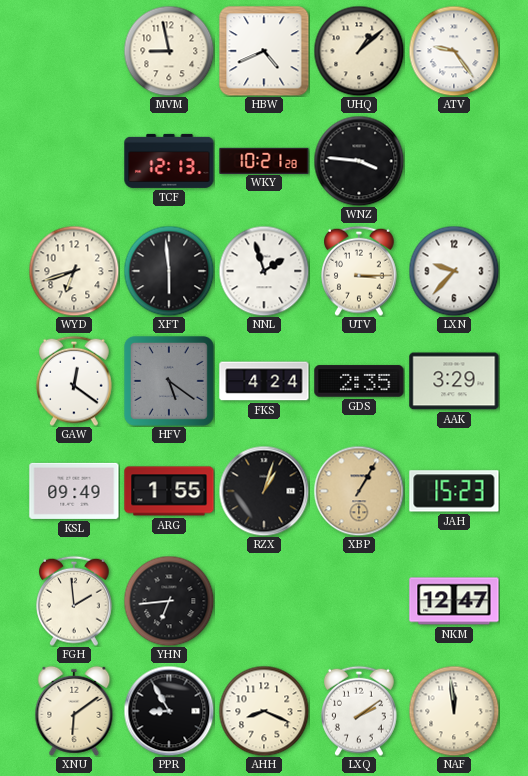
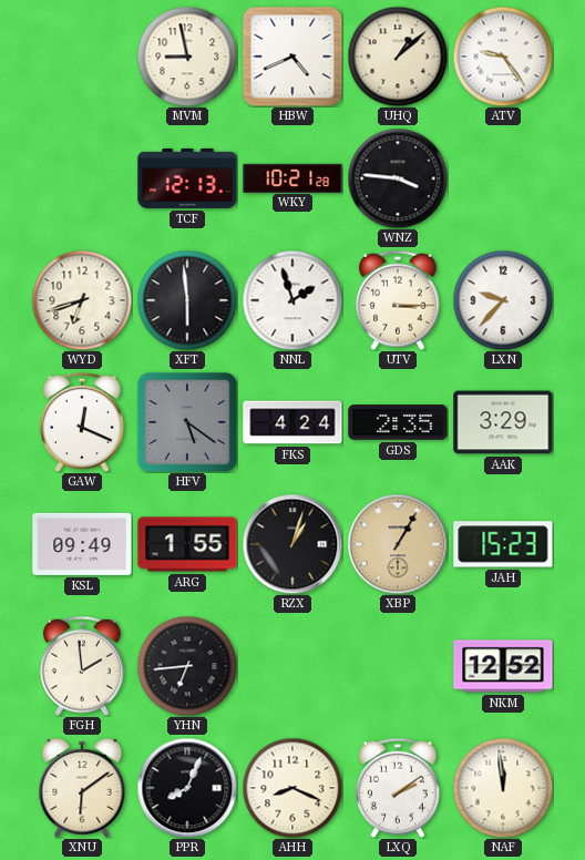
GAW: 12:21 -> 12:19
NKM: 12:47 -> 12:52
PPR: 8:55 -> 8:04
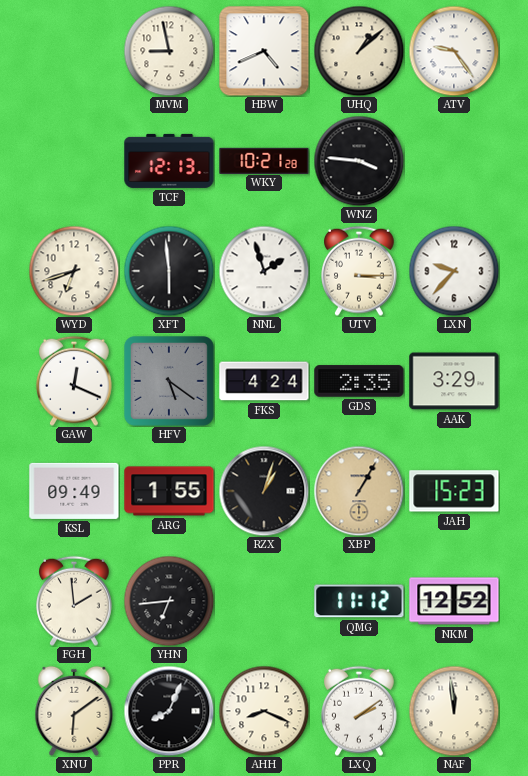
QMG: none -> 11:12
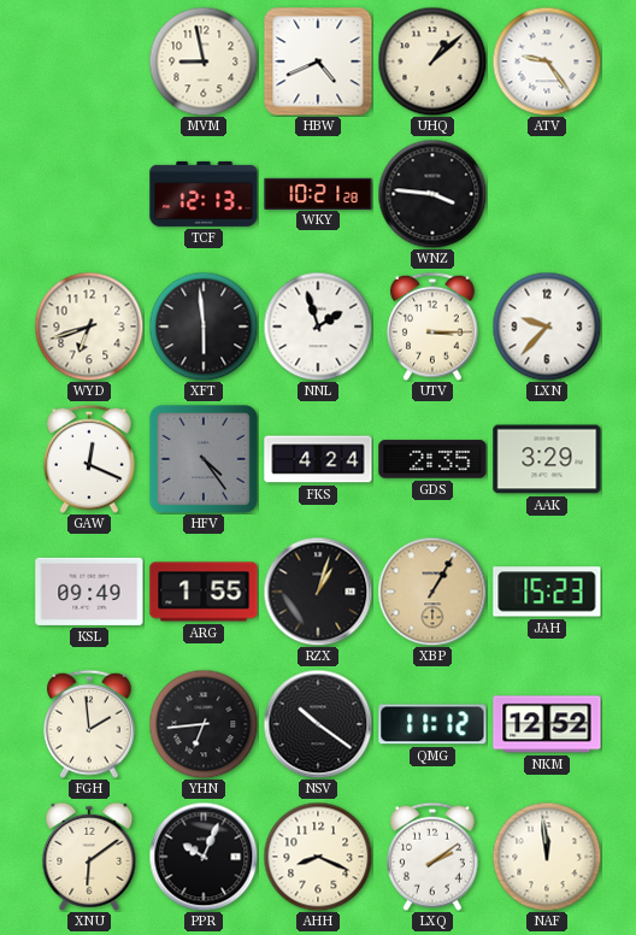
HFV: 5:21 -> 4:24
NSV: none -> 10:21
PPR: 8:04 -> 10:04
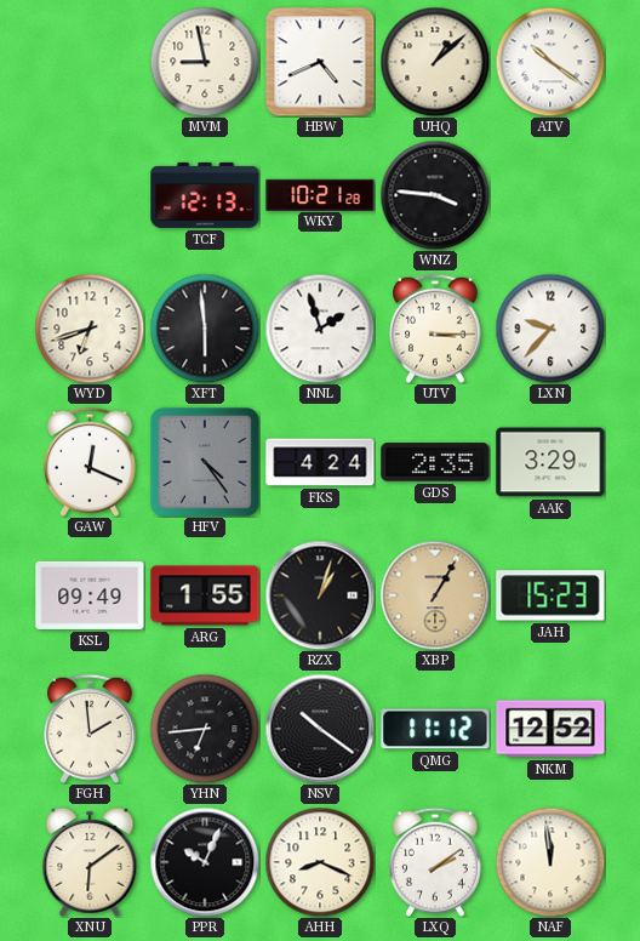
ATV: 9:24 -> 10:21
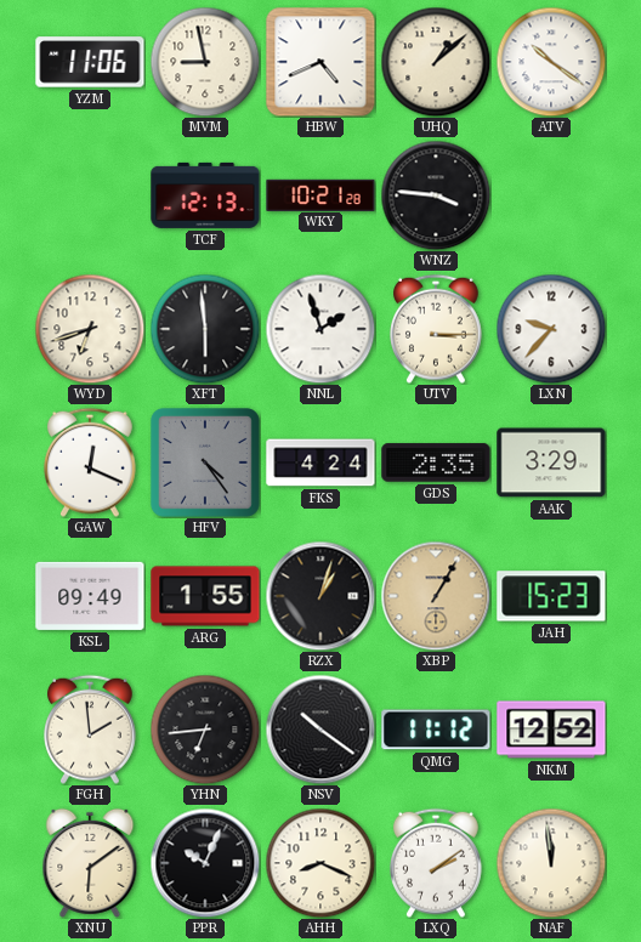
YZM: none -> 11:06
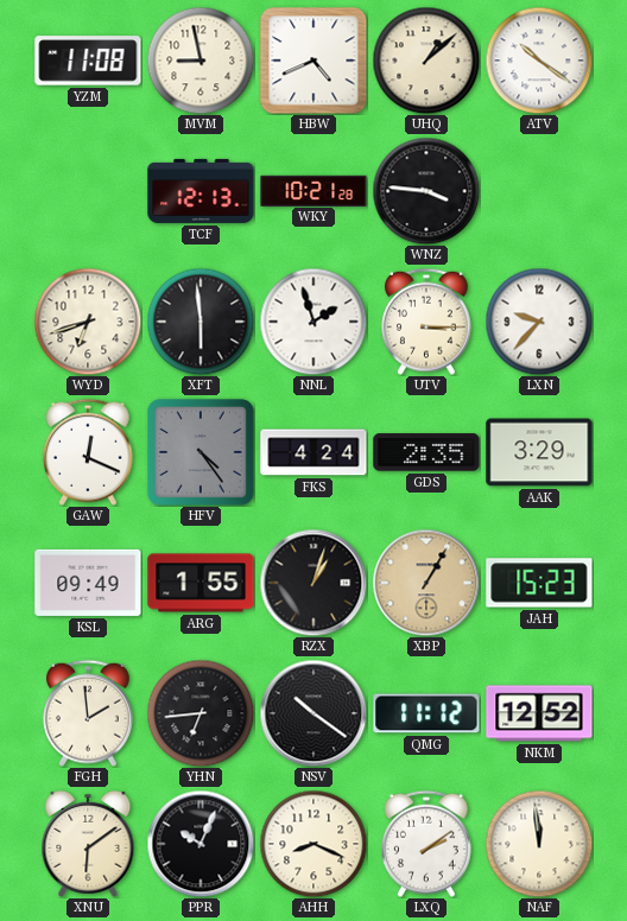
YZM: 11:06 -> 11:08
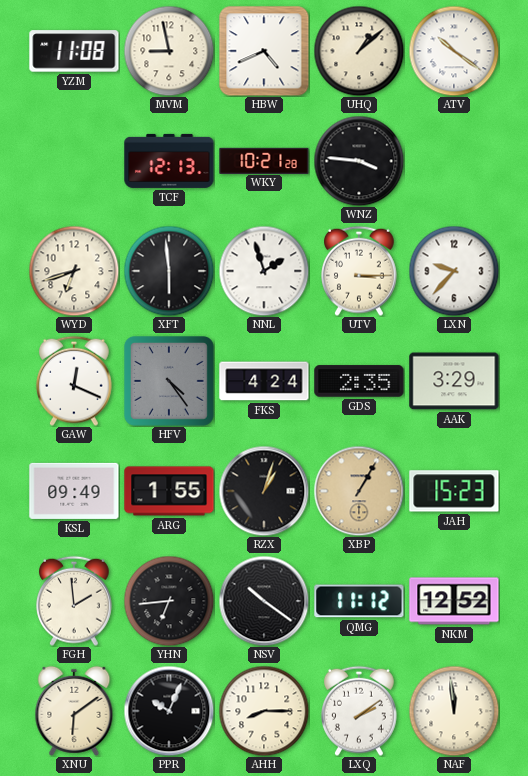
AHH: 8:19 -> 8:15
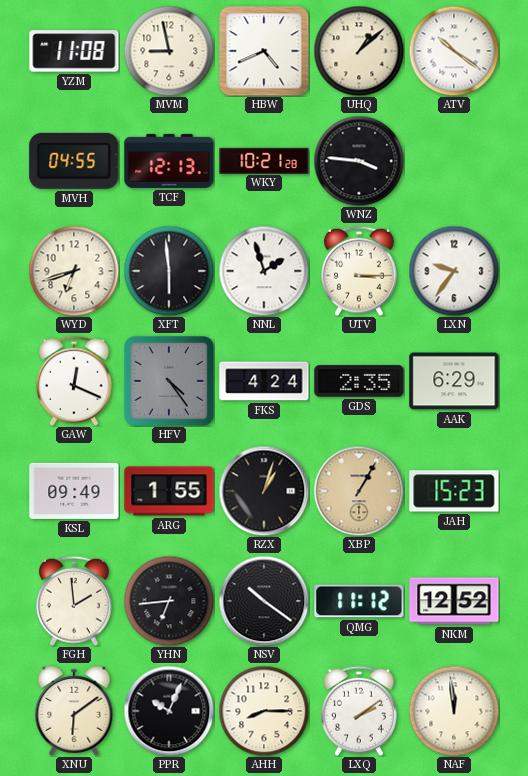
MVH: none -> 04:55
LXN: 9:37 -> 9:36
AAK: 3:29 -> 6:29
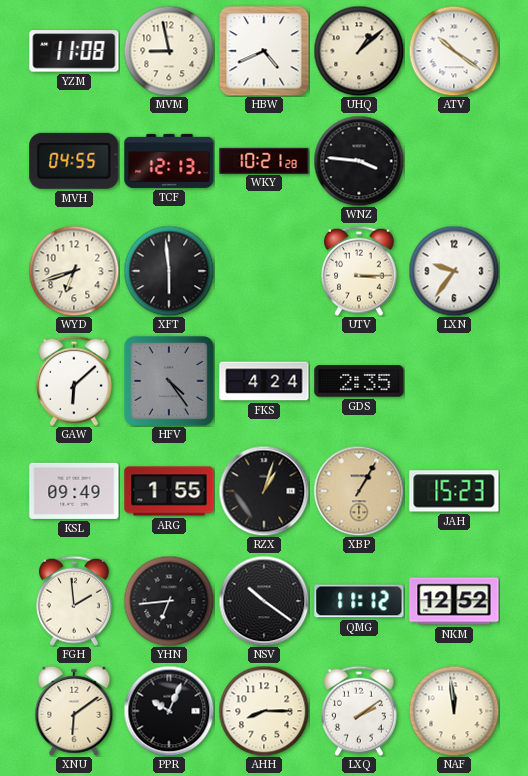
NNL: 1:57 -> none
GAW: 12:19 -> 6:08
AAK: 6:29 -> none
